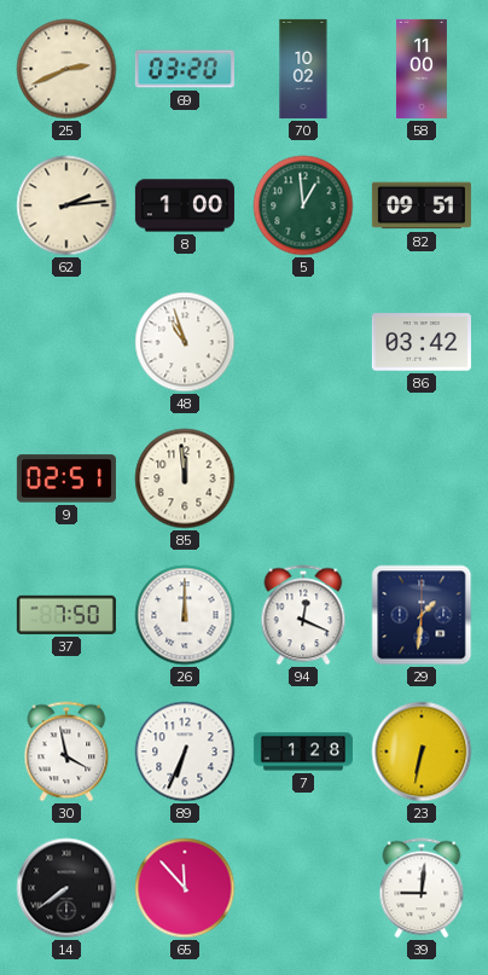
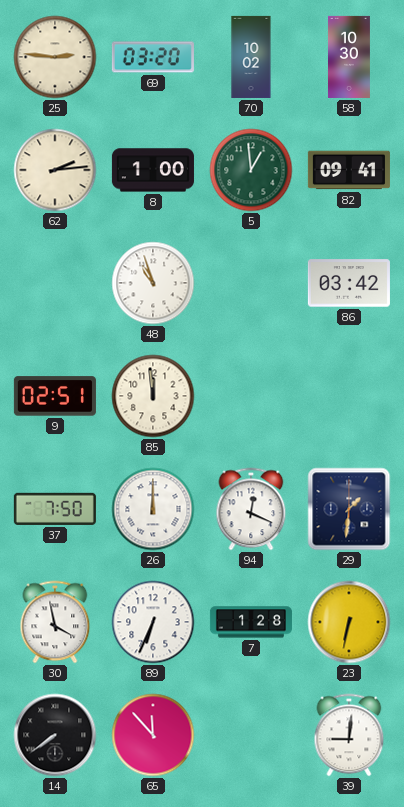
25: 2:41 -> 2:46
58: 11:00 -> 10:30
82: 09:51 -> 09:41
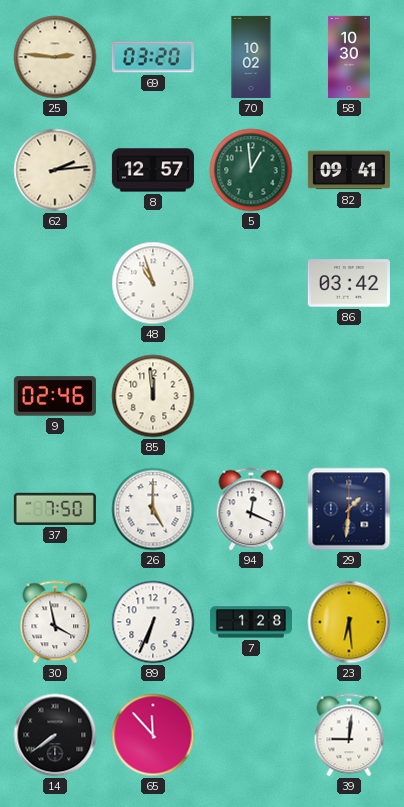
8: 1:00 -> 12:57
9: 02:51 -> 02:46
26: 12:00 -> 5:00
23: 6:32 -> 6:29
